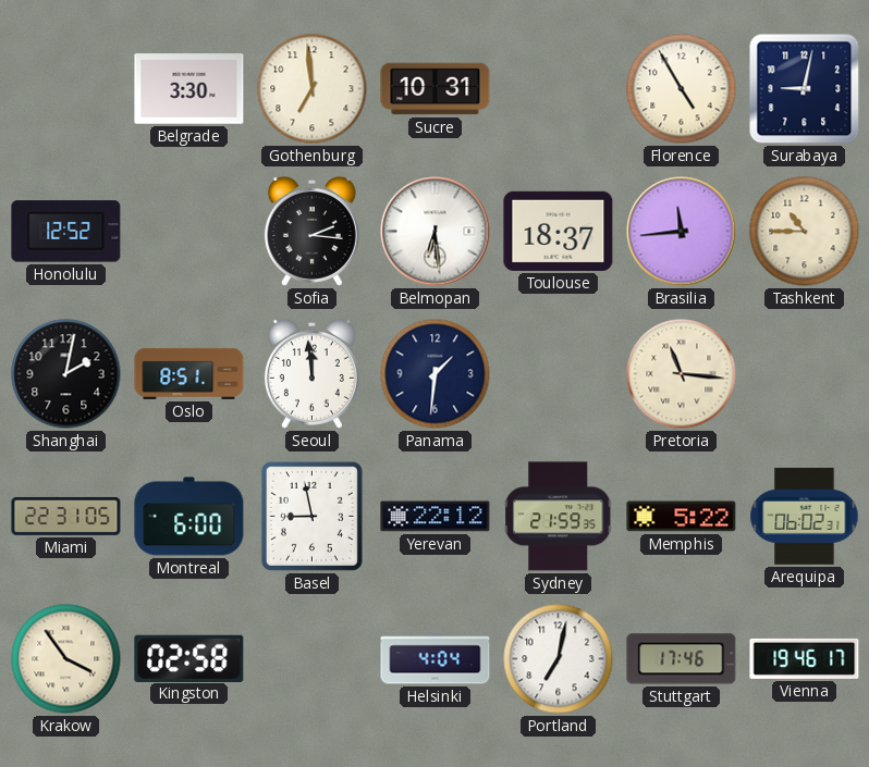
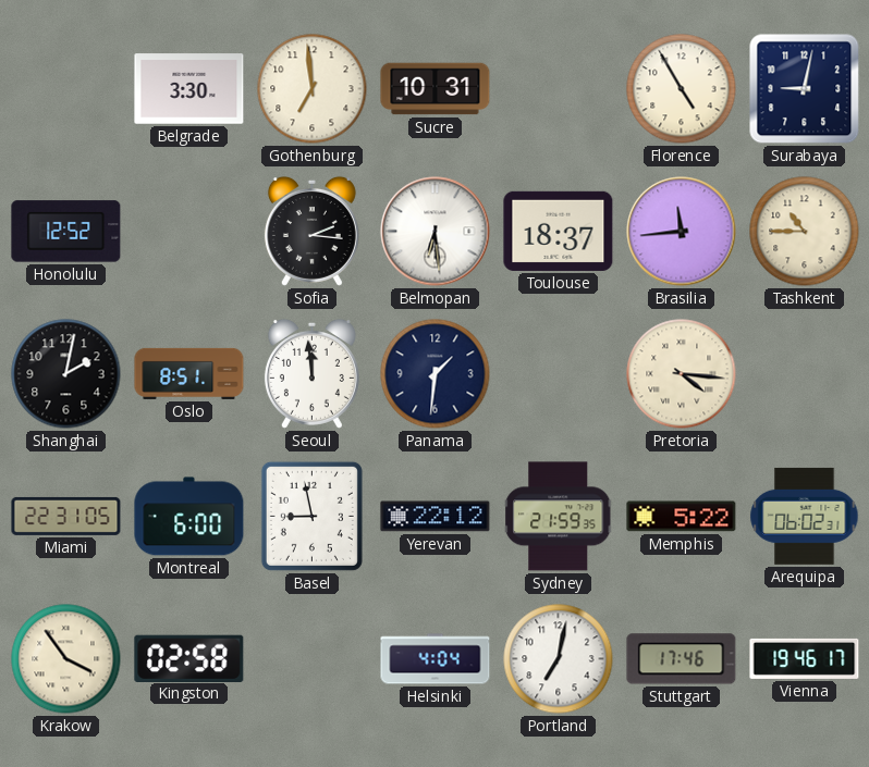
Pretoria: 11:16 -> 4:16
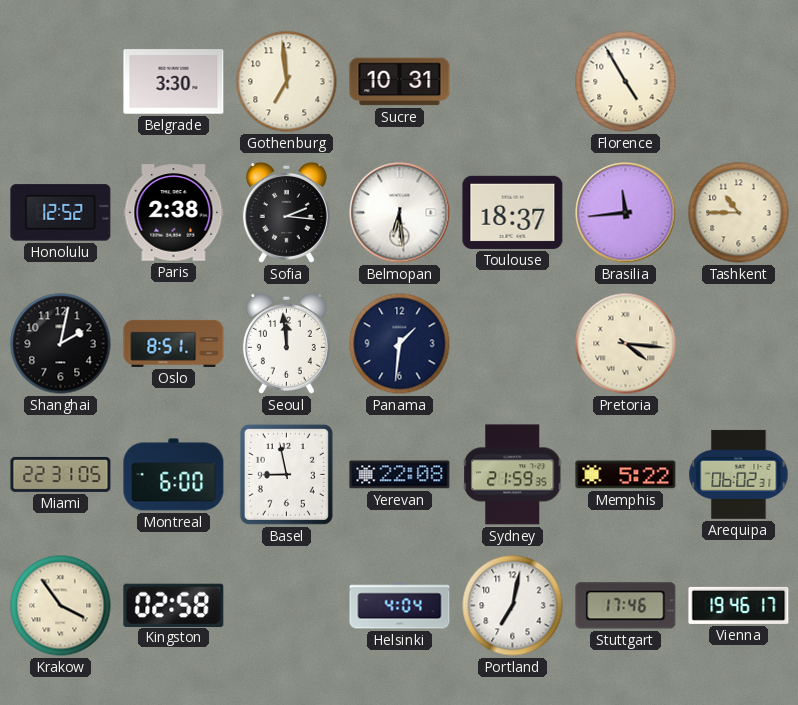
Surabaya: 9:02 -> none
Paris: none -> 2:38
Yerevan: 22:12 -> 22:08
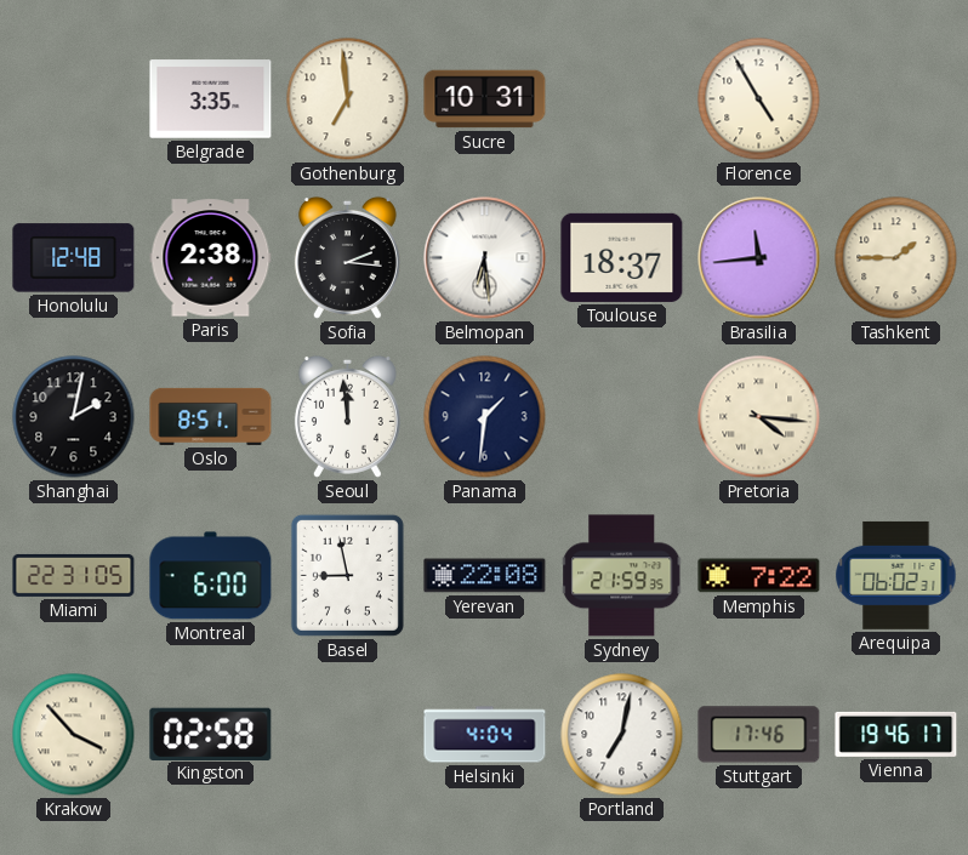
Belgrade: 3:30 -> 3:35
Honolulu: 12:52 -> 12:48
Tashkent: 10:45 -> 1:45
Memphis: 5:22 -> 7:22
Krakow: 3:54 -> 3:53
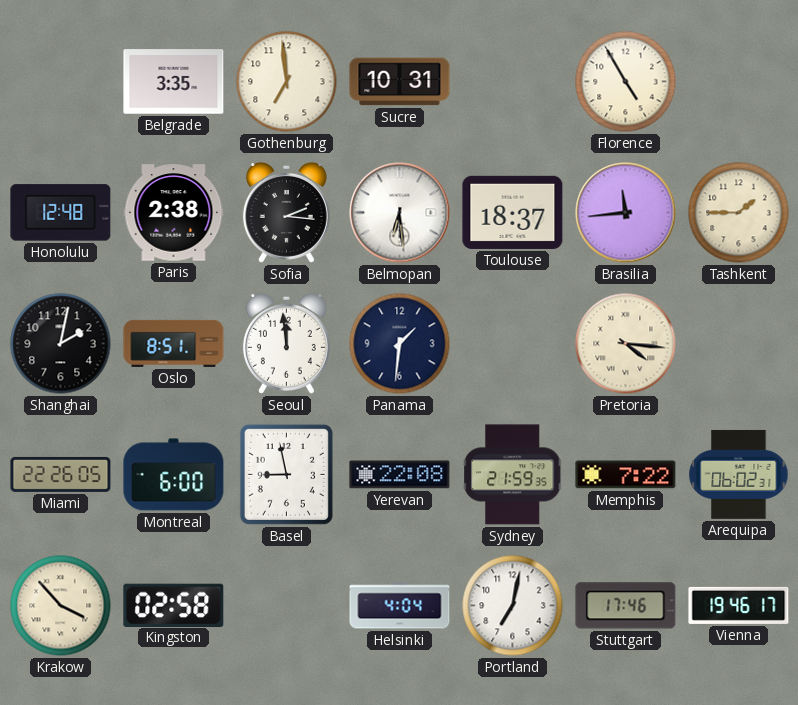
Miami: 22:31 -> 22:26
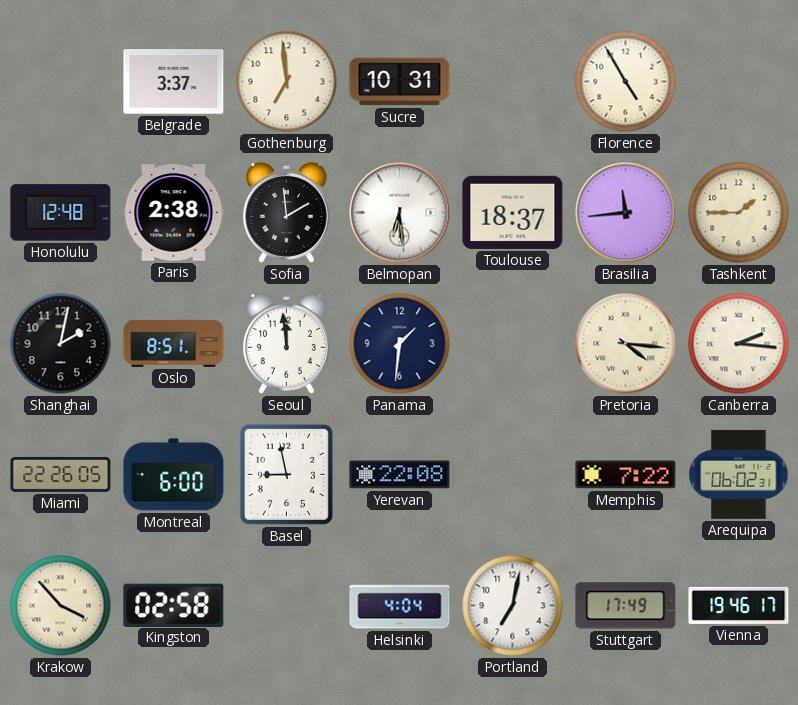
Belgrade: 3:35 -> 3:37
Sofia: 2:16 -> 1:59
Canberra: none -> 2:16
Sydney: 21:59 -> none
Stuttgart: 17:46 -> 17:49
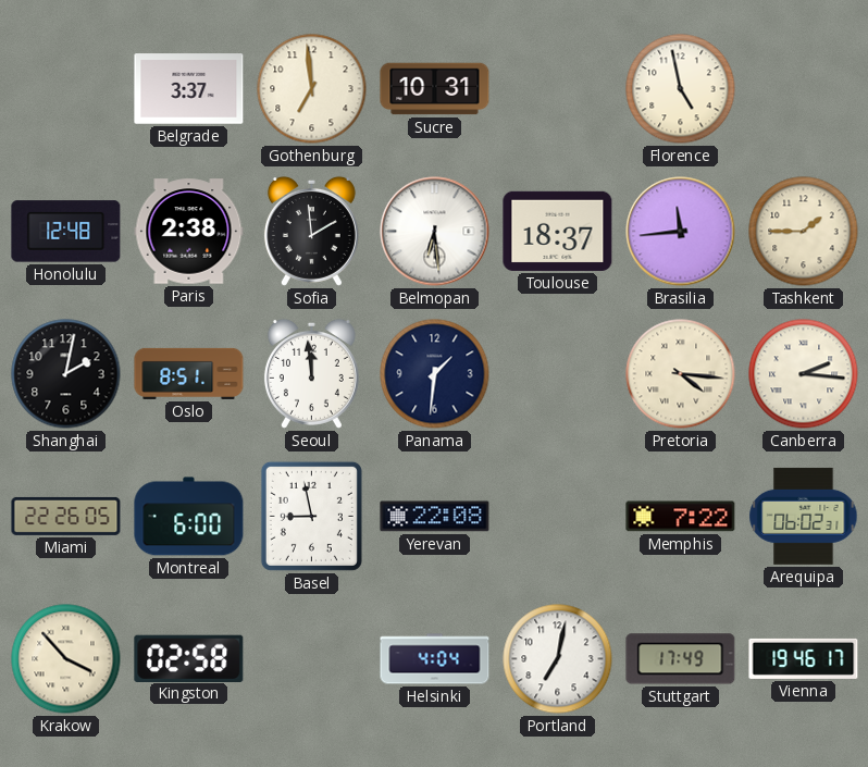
Florence: 4:55 -> 4:58
